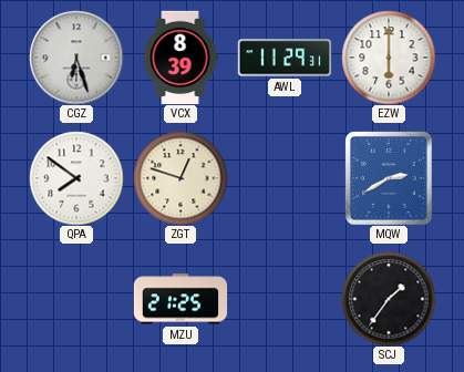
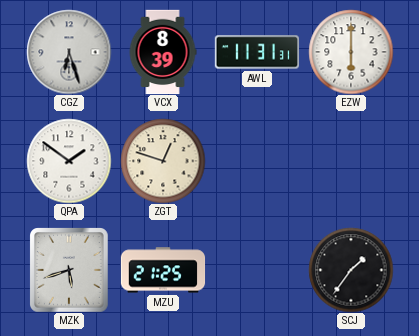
AWL: 11:29 -> 11:31
QPA: 7:51 -> 1:51
MQW: 2:40 -> none
MZK: none -> 5:42
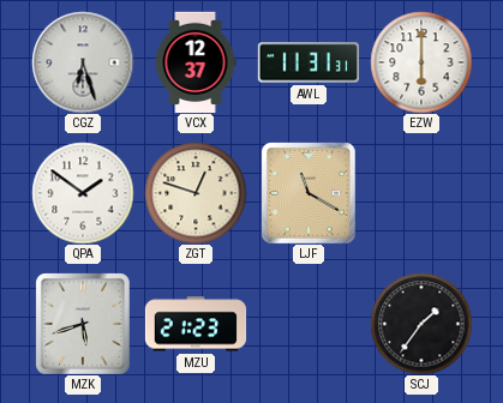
VCX: 8:39 -> 12:37
LJF: none -> 11:20
MZU: 21:25 -> 21:23
